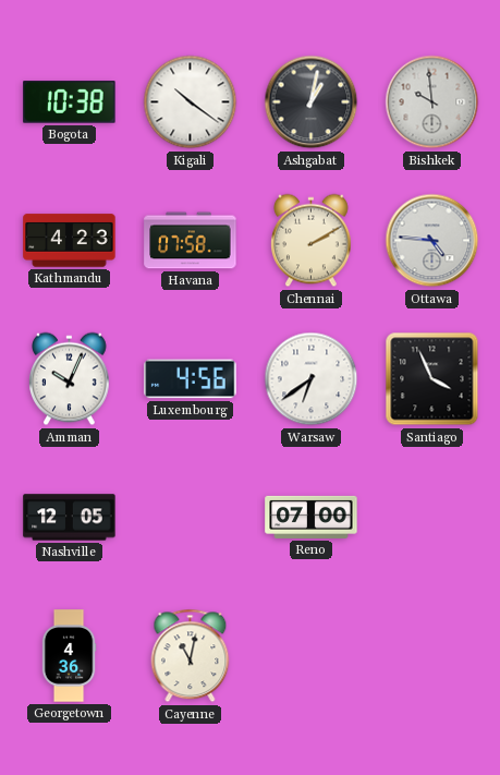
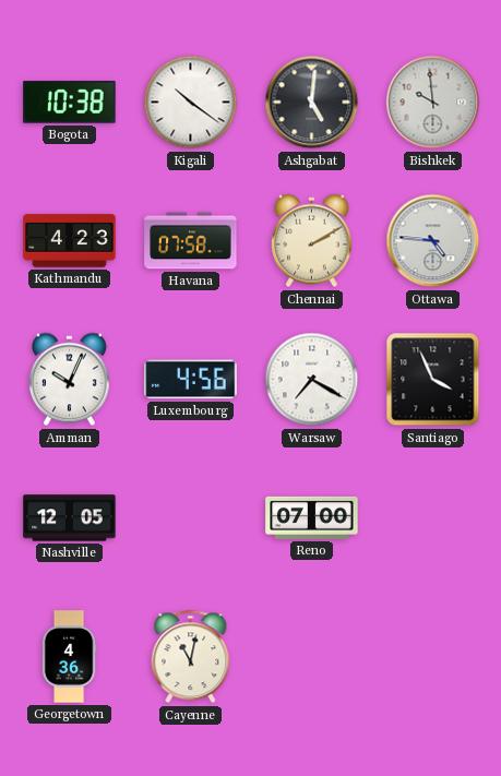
Ashgabat: 1:02 -> 5:01
Warsaw: 6:39 -> 7:20
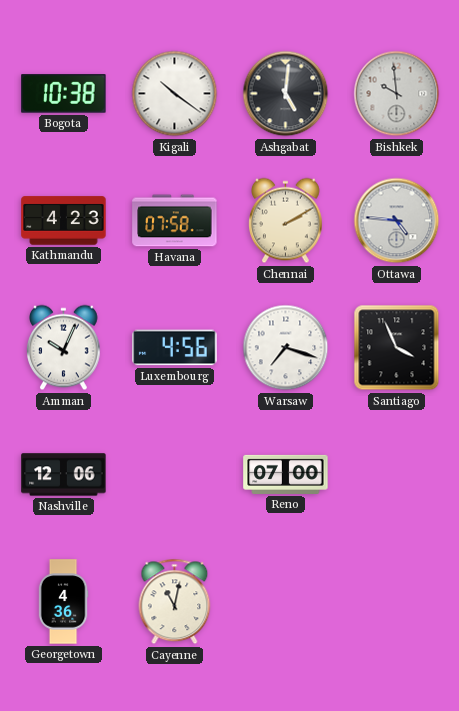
Warsaw: 7:20 -> 7:18
Nashville: 12:05 -> 12:06
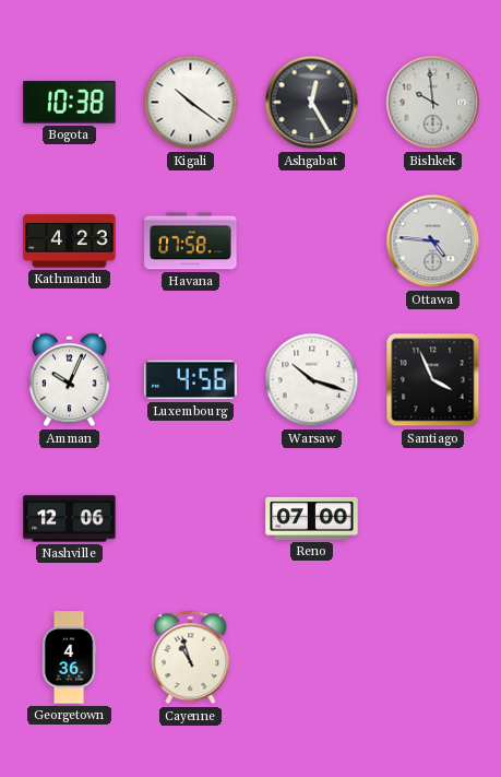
Ashgabat: 5:01 -> 12:25
Chennai: 2:10 -> none
Warsaw: 7:18 -> 10:18
Cayenne: 11:02 -> 10:57
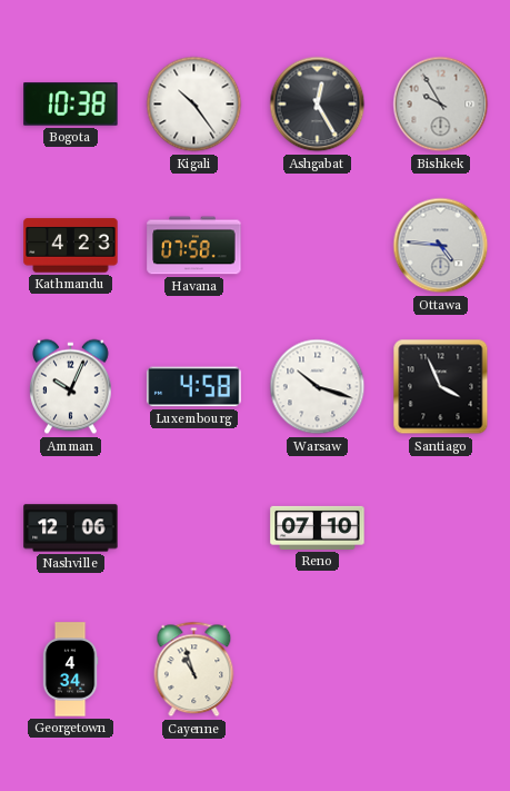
Kigali: 10:21 -> 10:24
Bishkek: 9:59 -> 9:55
Luxembourg: 4:56 -> 4:58
Reno: 07:00 -> 07:10
Georgetown: 4:36 -> 4:34
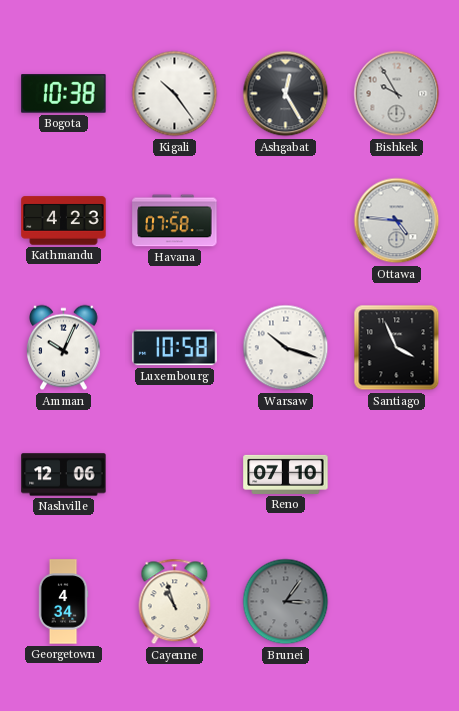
Luxembourg: 4:58 -> 10:58
Brunei: none -> 3:06
